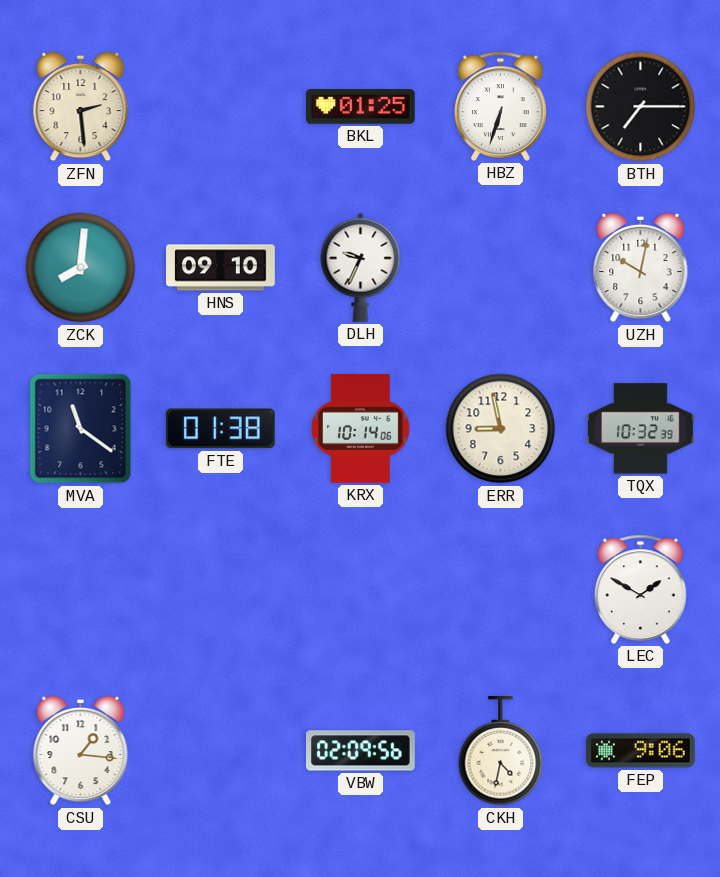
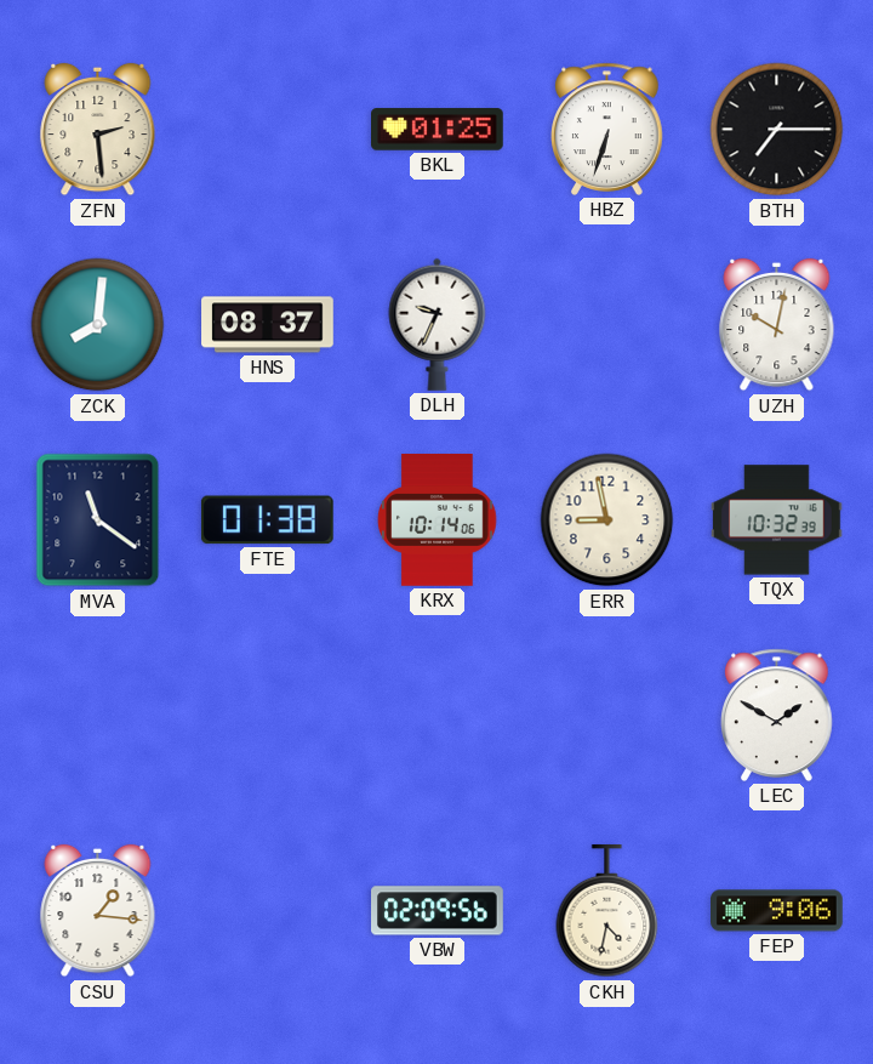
HNS: 09:10 -> 08:37
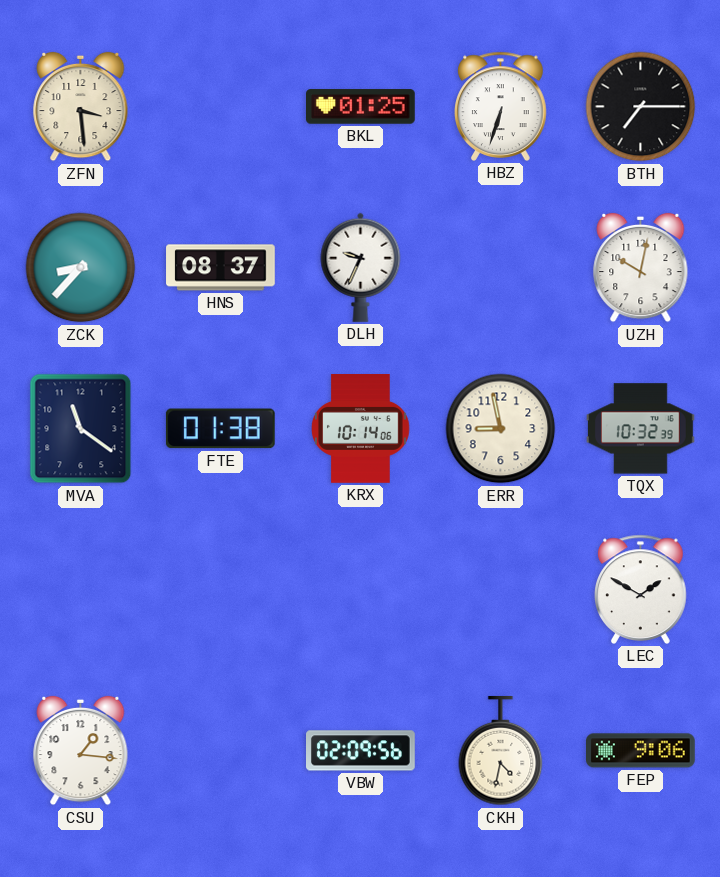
ZFN: 2:29 -> 3:29
ZCK: 8:01 -> 8:37
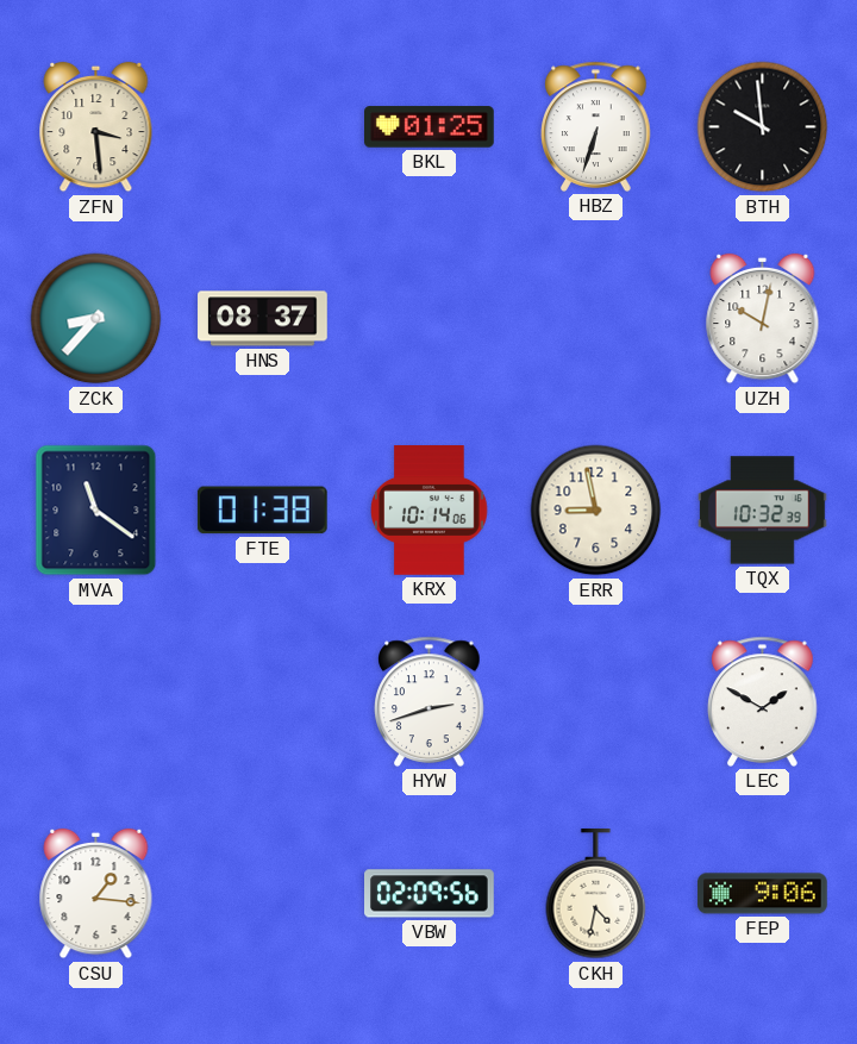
BTH: 7:15 -> 9:59
DLH: 9:34 -> none
HYW: none -> 2:42
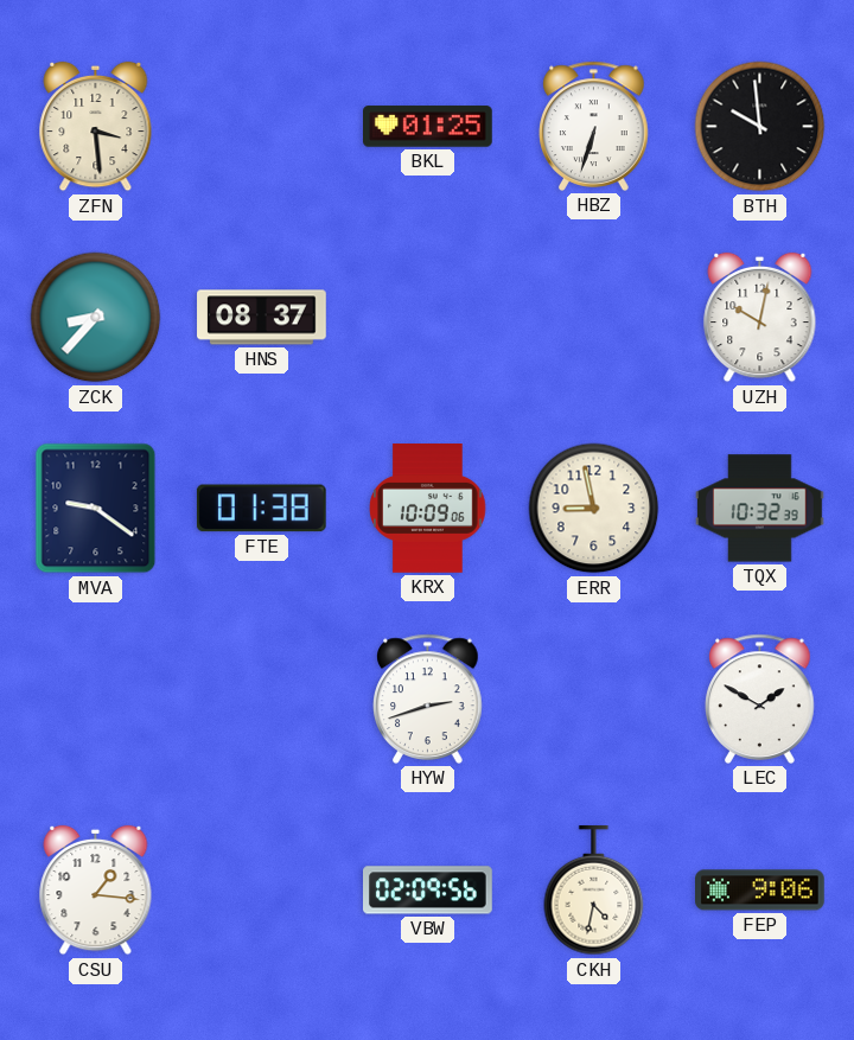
MVA: 11:21 -> 9:21
KRX: 10:14 -> 10:09
